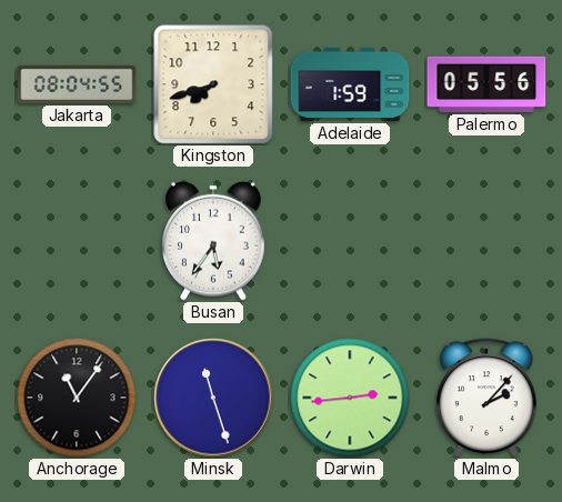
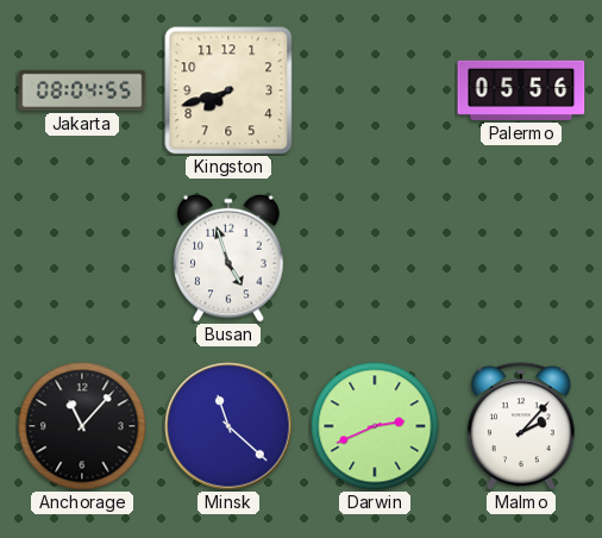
Adelaide: 1:59 -> none
Busan: 5:36 -> 4:57
Anchorage: 11:06 -> 11:07
Minsk: 11:27 -> 11:22
Darwin: 2:44 -> 2:41
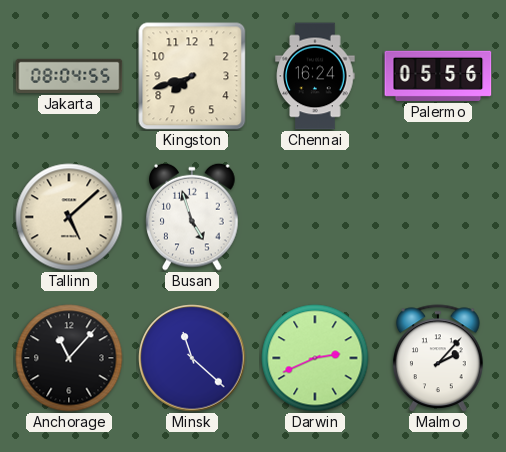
Chennai: none -> 16:24
Tallinn: none -> 5:08
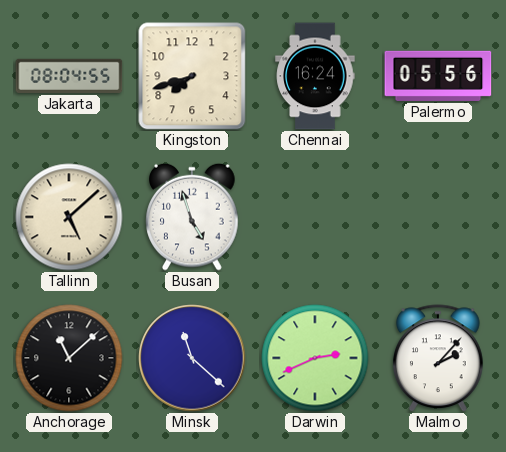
Anchorage: 11:07 -> 11:08
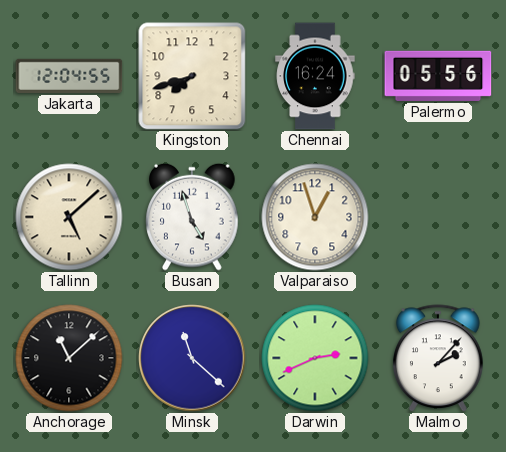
Jakarta: 08:04 -> 12:04
Valparaiso: none -> 12:57
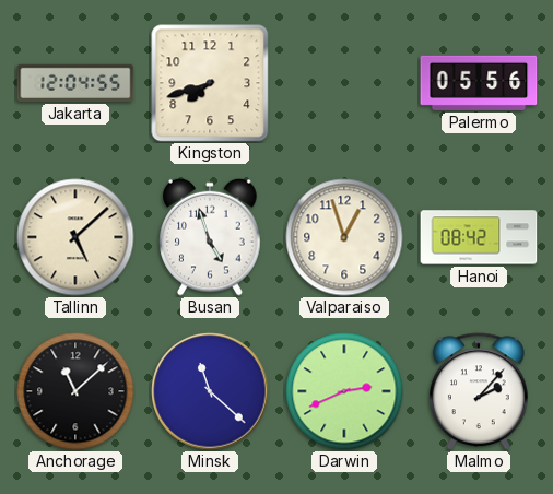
Chennai: 16:24 -> none
Hanoi: none -> 08:42
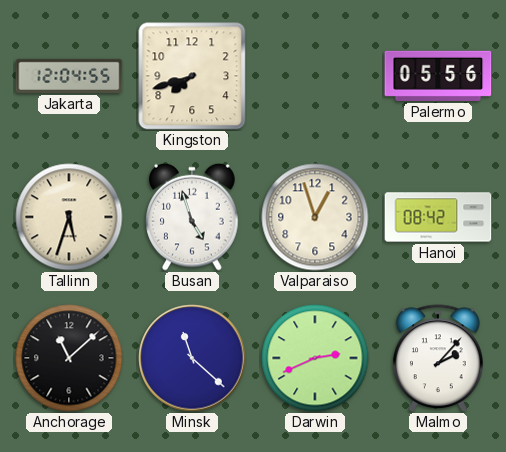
Tallinn: 5:08 -> 5:33
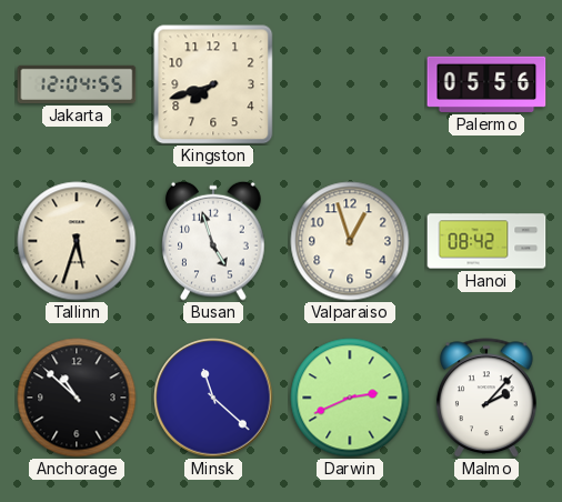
Anchorage: 11:08 -> 10:52
